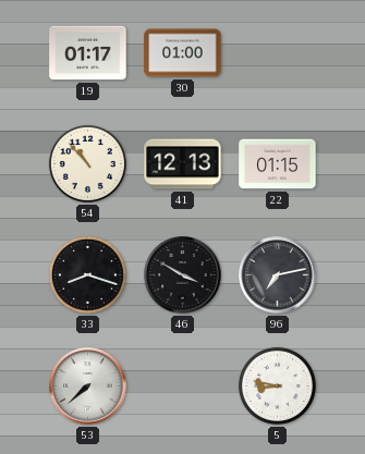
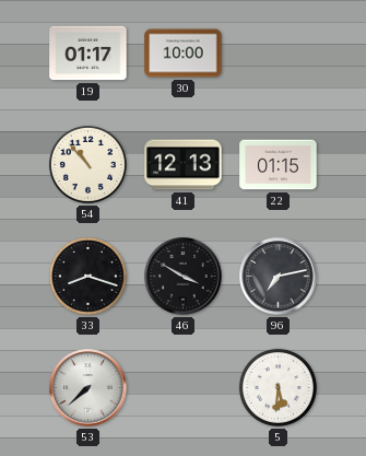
30: 01:00 -> 10:00
5: 8:47 -> 5:31
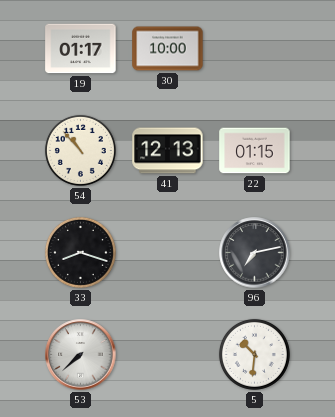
46: 3:50 -> none
5: 5:31 -> 10:31
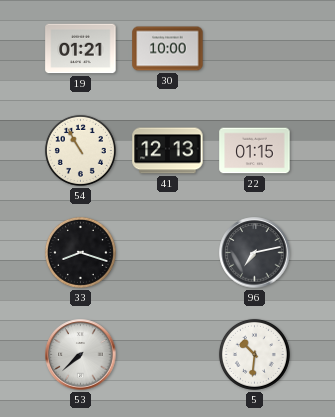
19: 01:17 -> 01:21
54: 10:53 -> 10:55
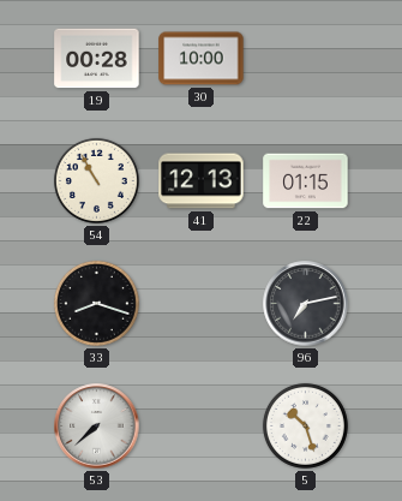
19: 01:21 -> 00:28
5: 10:31 -> 10:27
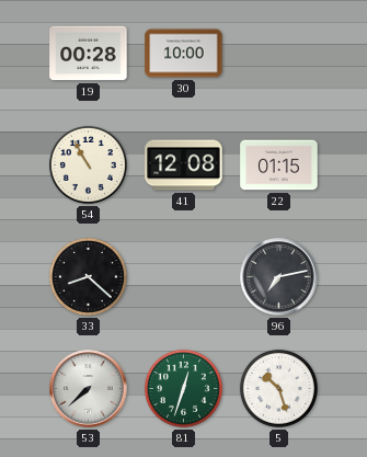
41: 12:13 -> 12:08
33: 8:18 -> 8:22
81: none -> 12:33
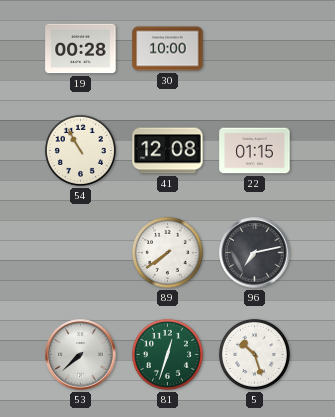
33: 8:22 -> none
89: none -> 7:39
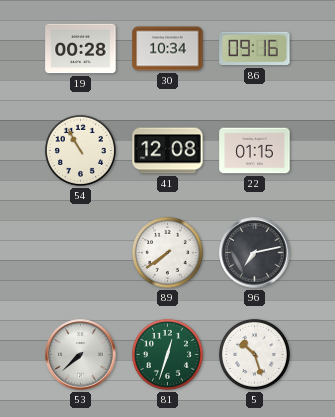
30: 10:00 -> 10:34
86: none -> 09:16
